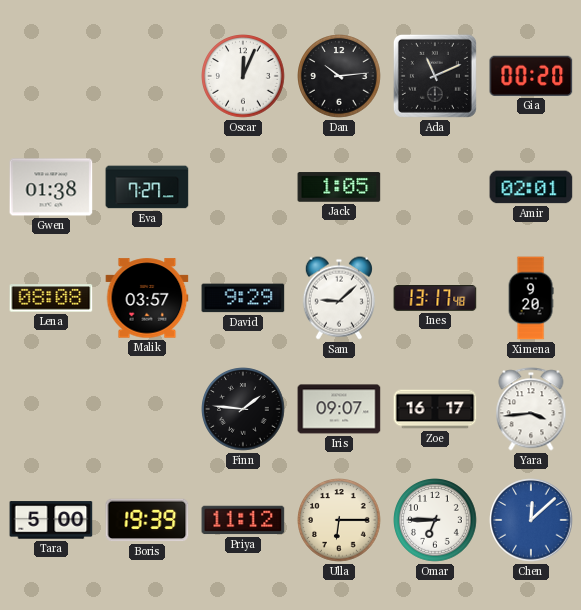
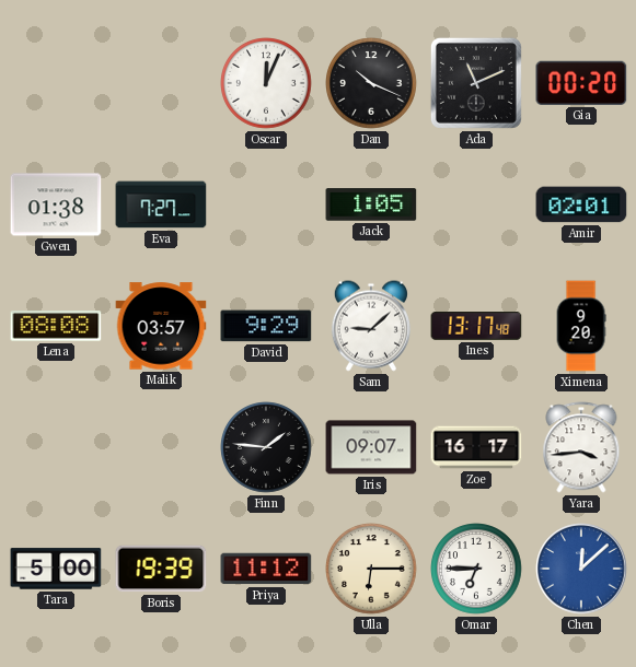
Dan: 10:14 -> 10:19
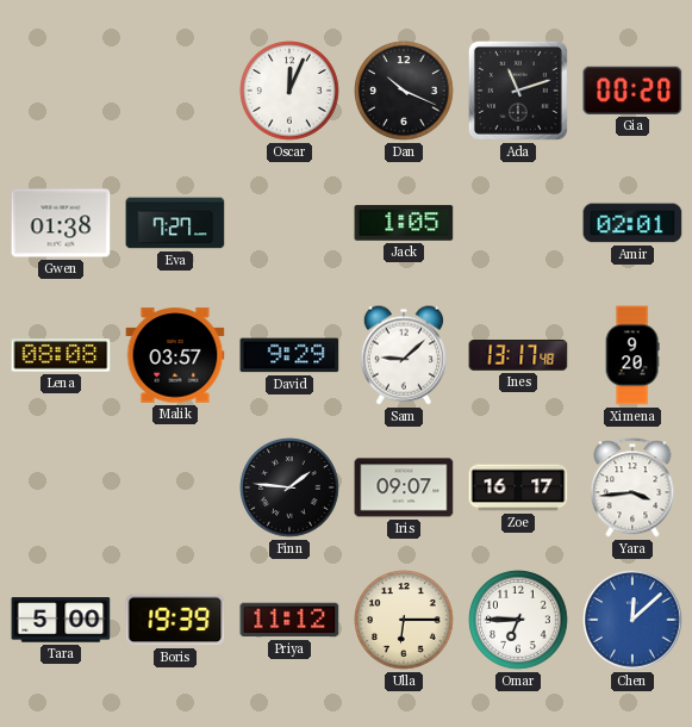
Ada: 11:11 -> 11:12
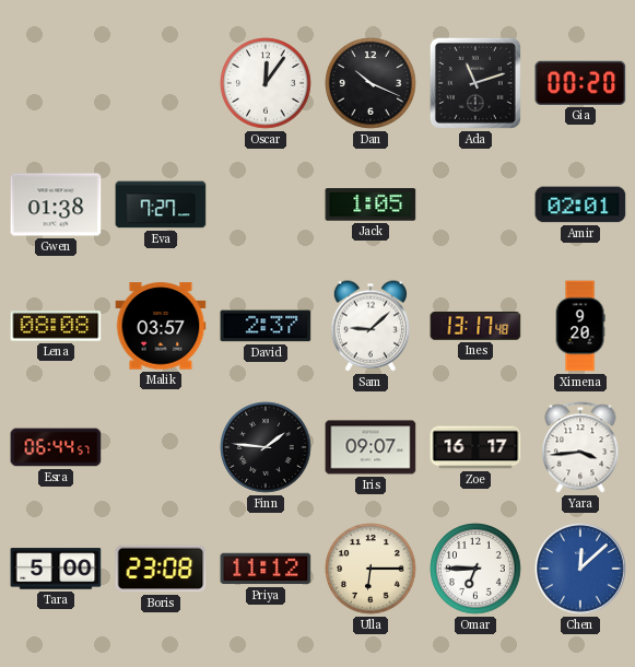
Oscar: 12:04 -> 12:06
David: 9:29 -> 2:37
Esra: none -> 06:44
Boris: 19:39 -> 23:08
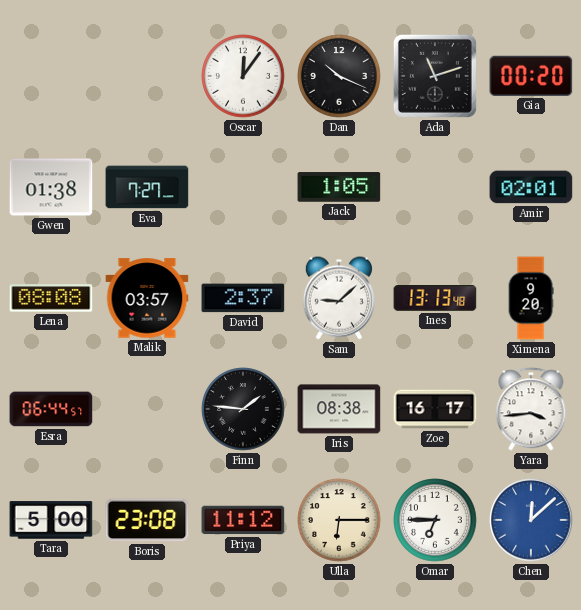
Ines: 13:17 -> 13:13
Iris: 09:07 -> 08:38
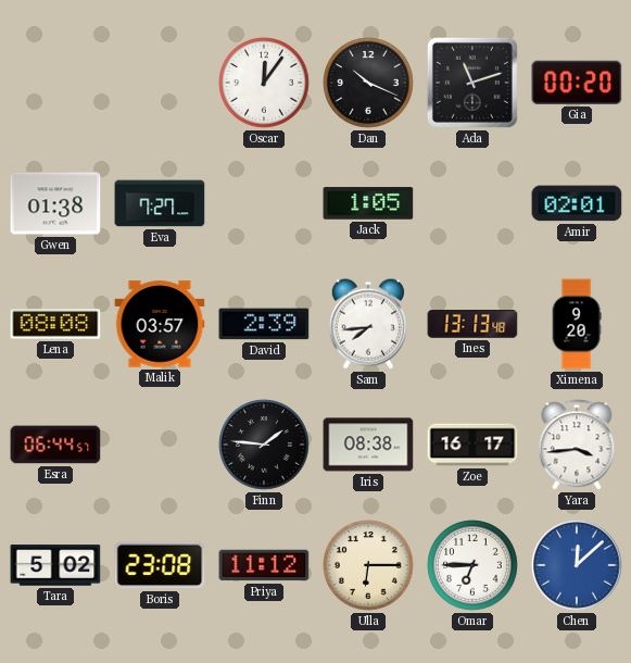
David: 2:37 -> 2:39
Sam: 9:08 -> 7:44
Tara: 5:00 -> 5:02
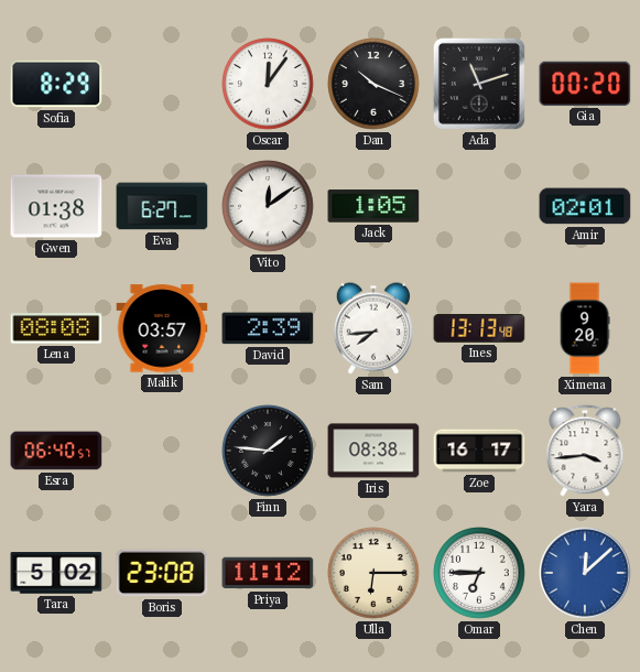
Sofia: none -> 8:29
Eva: 7:27 -> 6:27
Vito: none -> 12:09
Esra: 06:44 -> 06:40
